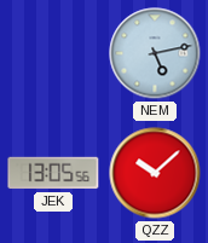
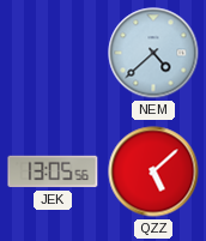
NEM: 5:13 -> 4:38
QZZ: 10:08 -> 5:08
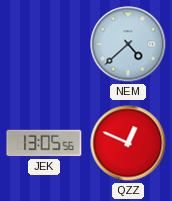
QZZ: 5:08 -> 12:49
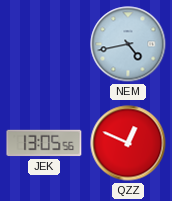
NEM: 4:38 -> 4:43
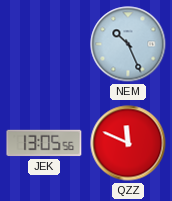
NEM: 4:43 -> 10:26
QZZ: 12:49 -> 11:49
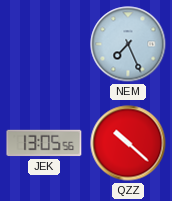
NEM: 10:26 -> 7:26
QZZ: 11:49 -> 10:22
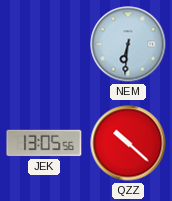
NEM: 7:26 -> 6:31
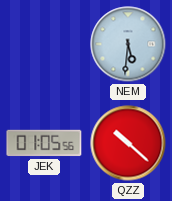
NEM: 6:31 -> 5:31
JEK: 13:05 -> 01:05
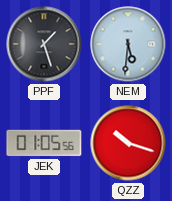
PPF: none -> 1:27
QZZ: 10:22 -> 10:18
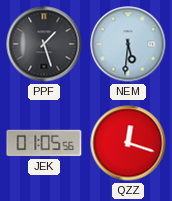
QZZ: 10:18 -> 12:18
